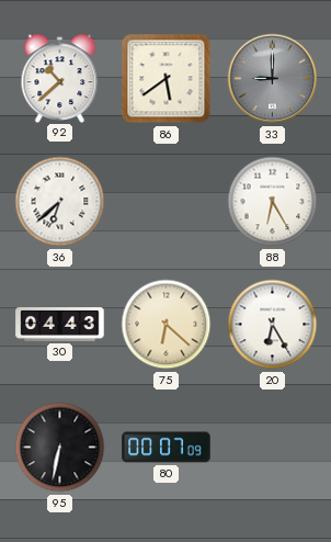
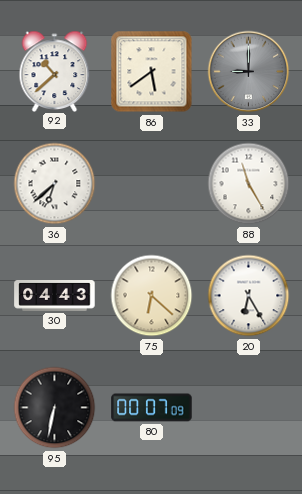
88: 6:25 -> 11:25
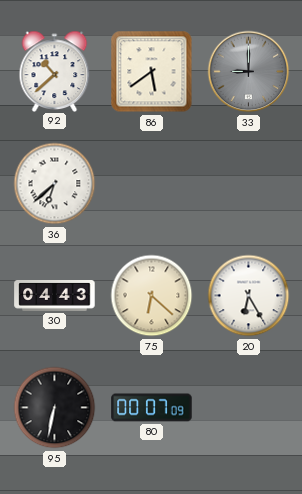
88: 11:25 -> none
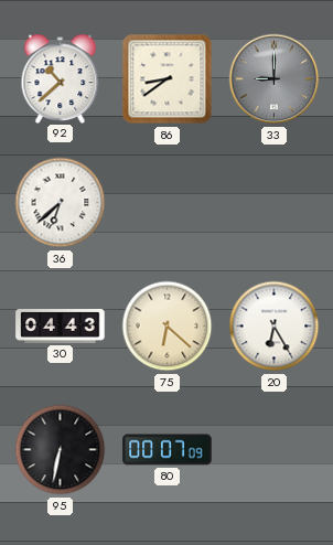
86: 5:39 -> 8:39
